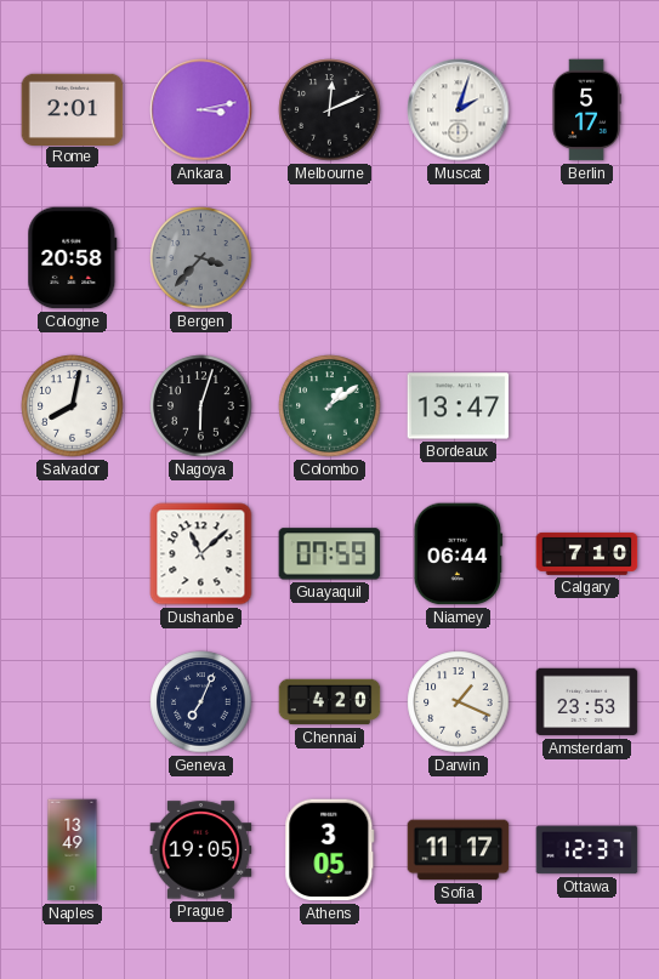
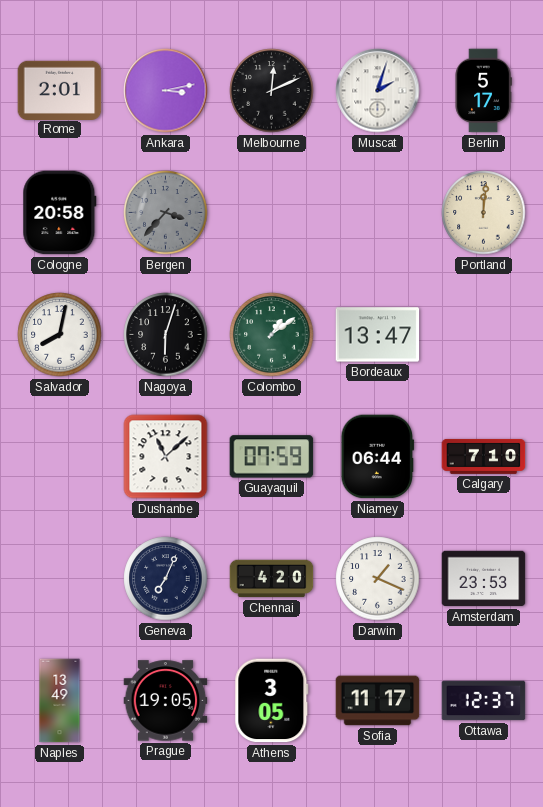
Portland: none -> 12:01
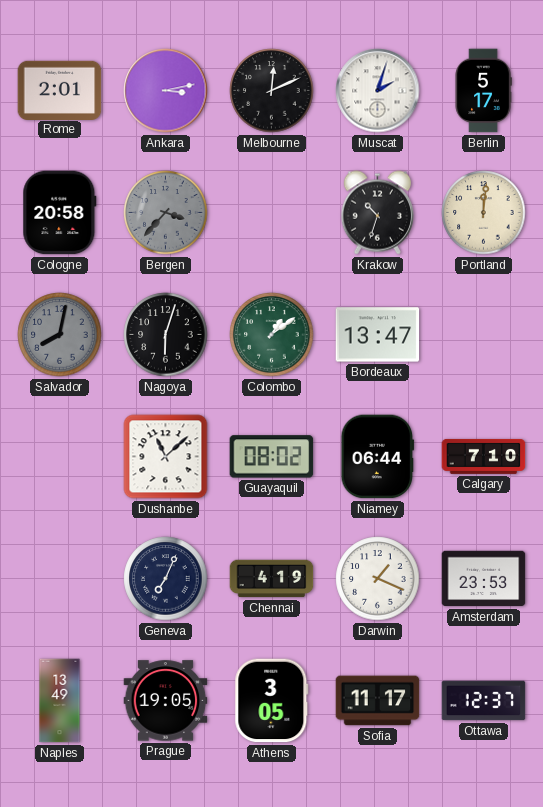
Krakow: none -> 10:33
Salvador dial: white -> grey
Guayaquil: 07:59 -> 08:02
Chennai: 4:20 -> 4:19
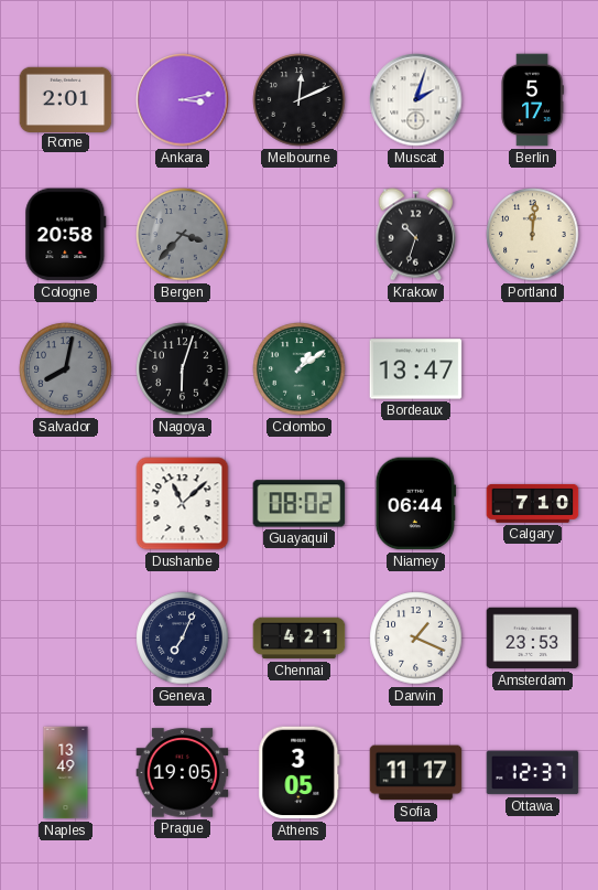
Chennai: 4:19 -> 4:21
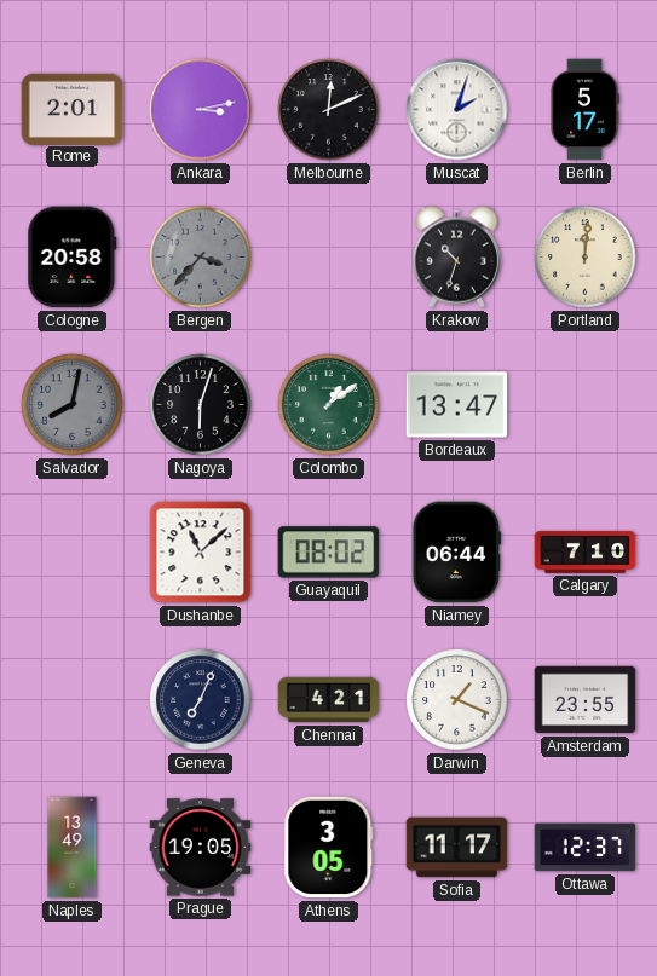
Amsterdam: 23:53 -> 23:55
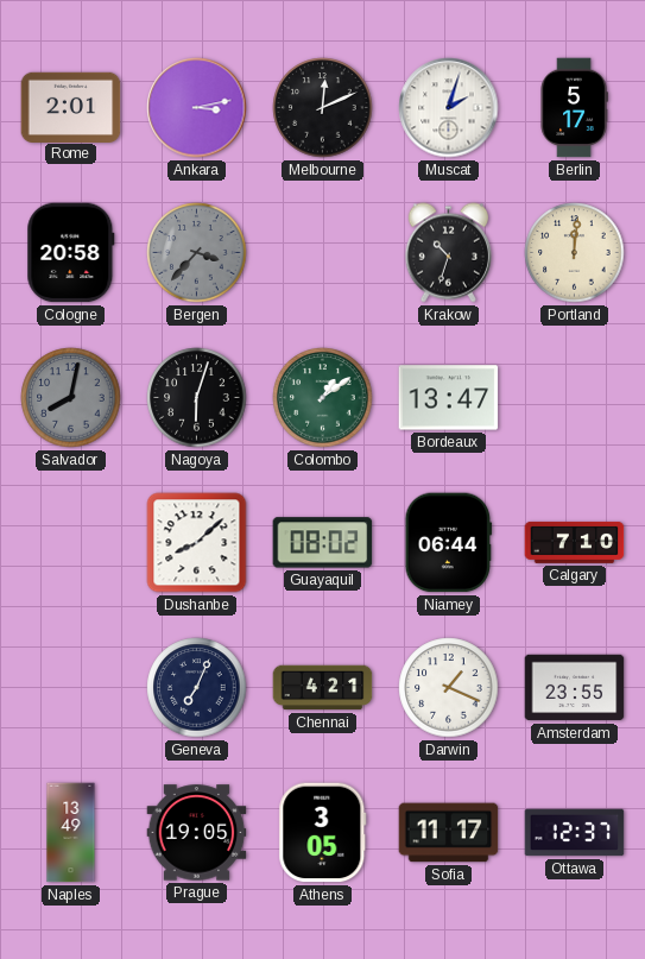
Dushanbe: 11:08 -> 8:08
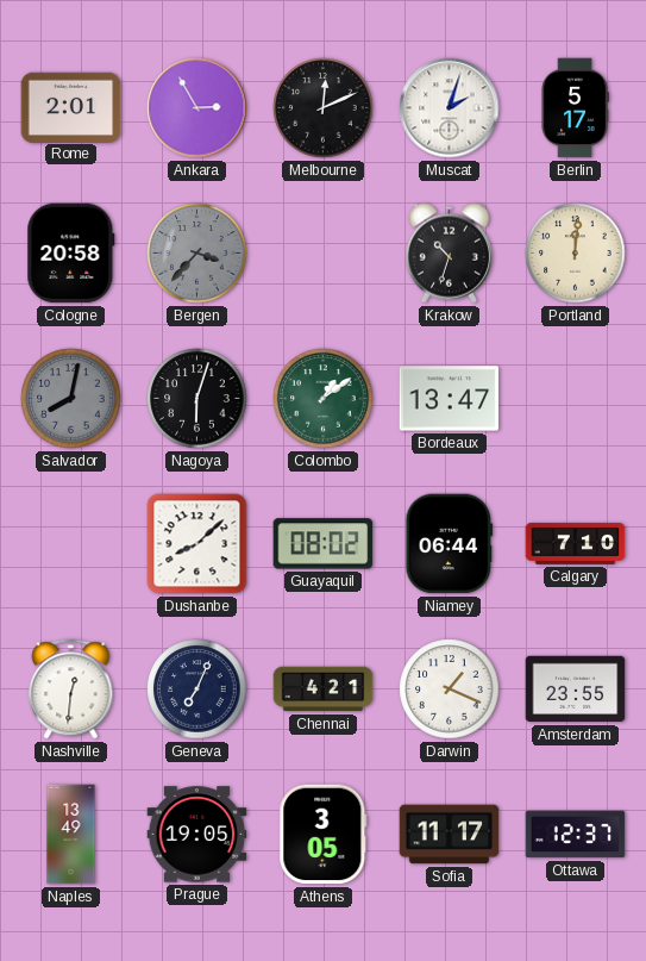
Ankara: 3:13 -> 2:55
Nashville: none -> 12:31
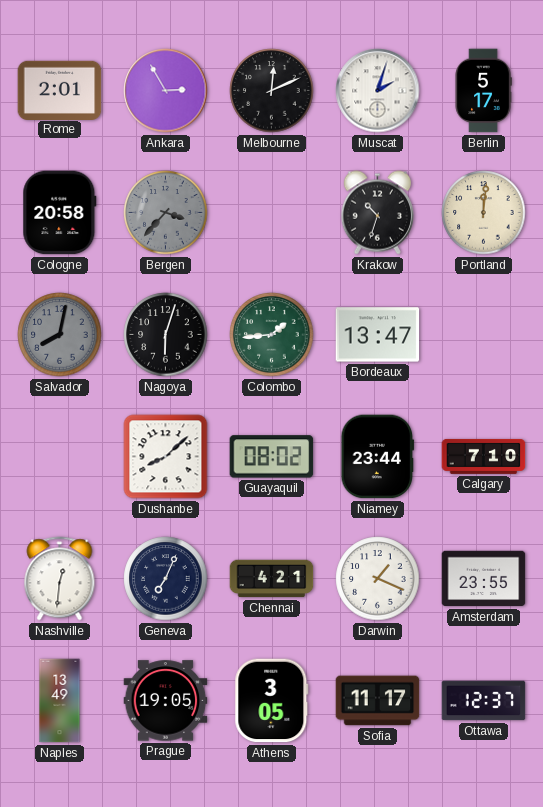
Colombo: 1:09 -> 1:44
Niamey: 06:44 -> 23:44
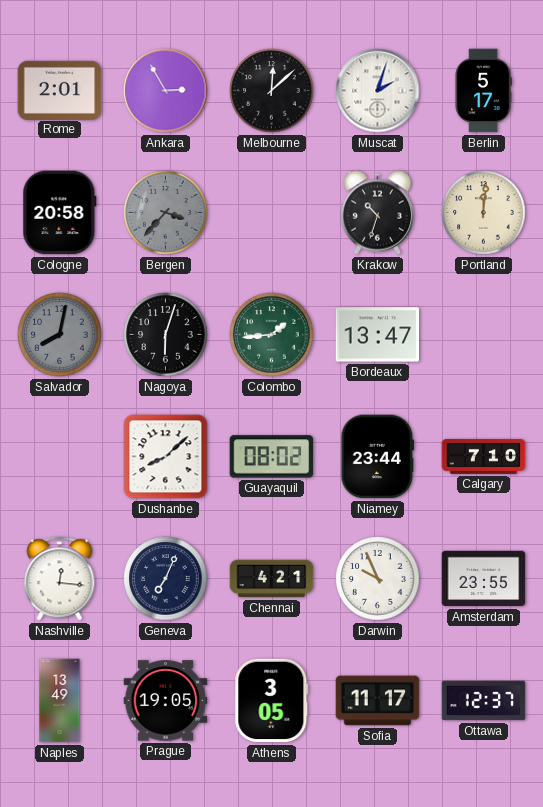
Melbourne: 12:11 -> 12:08
Nashville: 12:31 -> 12:16
Darwin: 1:19 -> 9:56
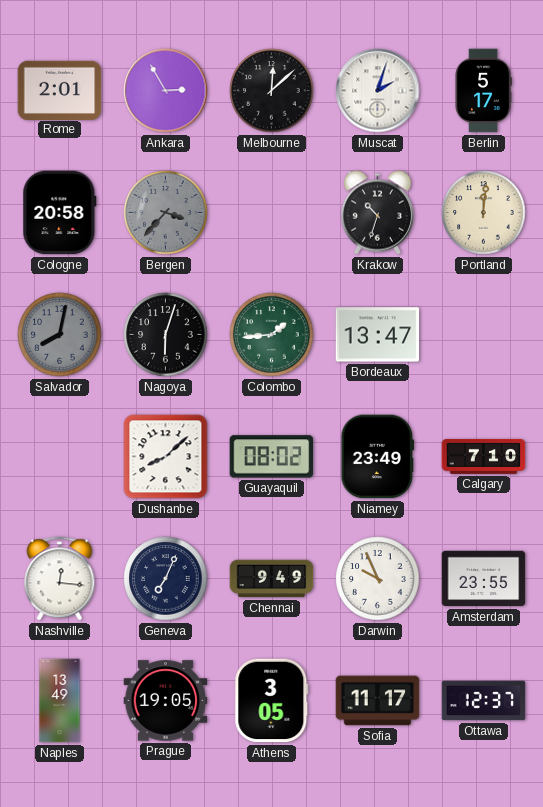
Niamey: 23:44 -> 23:49
Chennai: 4:21 -> 9:49
